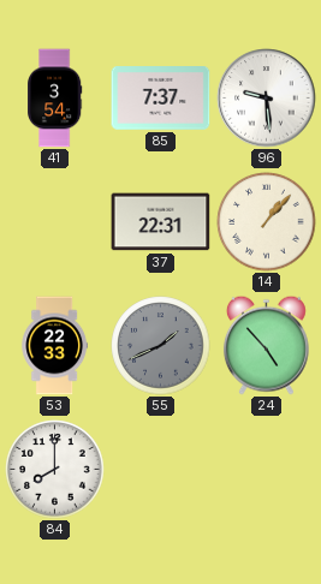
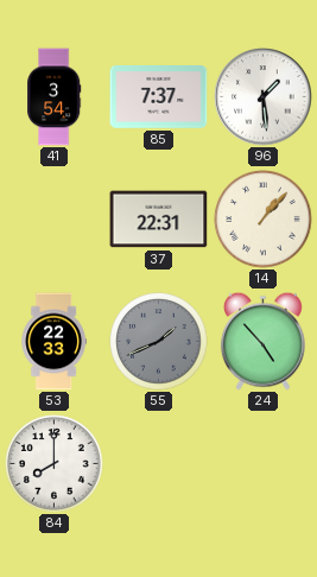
96: 9:29 -> 1:29
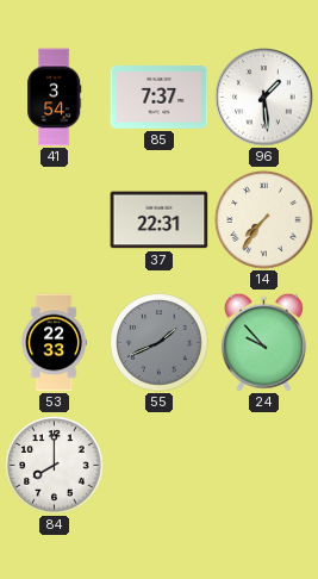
14: 1:07 -> 7:36
24: 4:53 -> 9:53
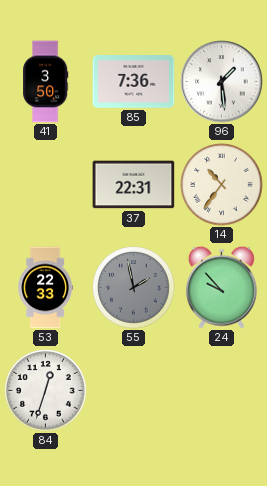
41: 3:54 -> 3:50
85: 7:37 -> 7:36
14: 7:36 -> 10:36
55: 1:41 -> 1:58
84: 8:00 -> 12:33
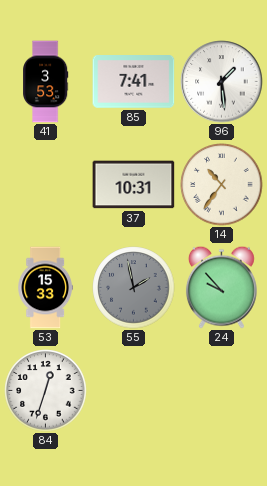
41: 3:50 -> 3:53
85: 7:36 -> 7:41
37: 22:31 -> 10:31
53: 22:33 -> 15:33
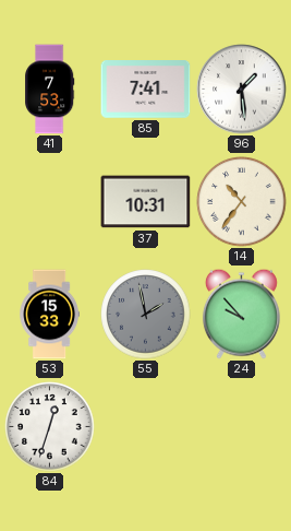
41: 3:53 -> 7:53
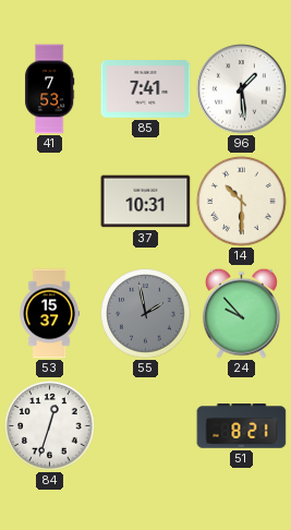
14: 10:36 -> 10:30
53: 15:33 -> 15:37
51: none -> 8:21
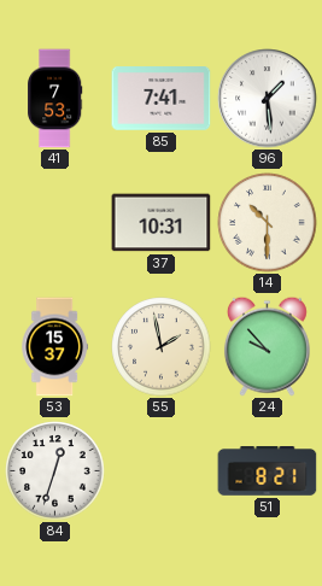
55 dial: grey -> cream
